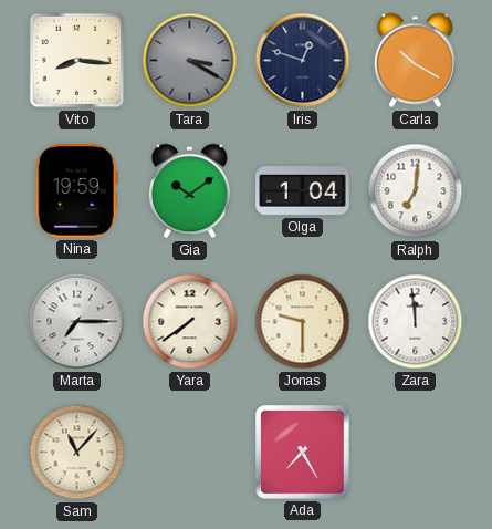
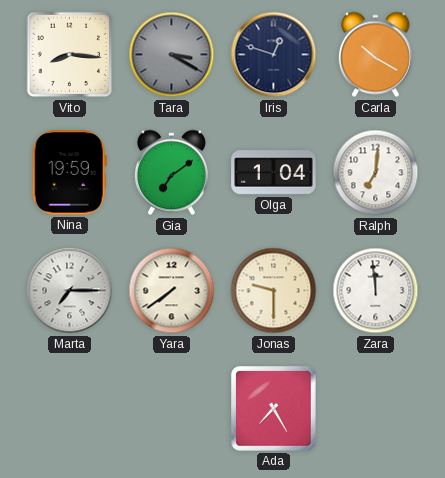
Gia: 10:09 -> 7:09
Sam: 11:07 -> none
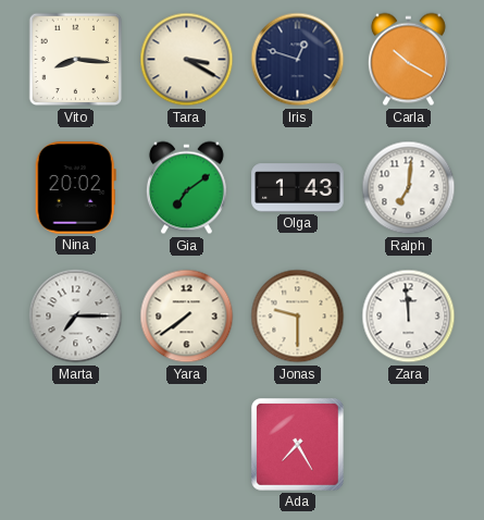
Tara dial: grey -> cream
Nina: 19:59 -> 20:02
Olga: 1:04 -> 1:43
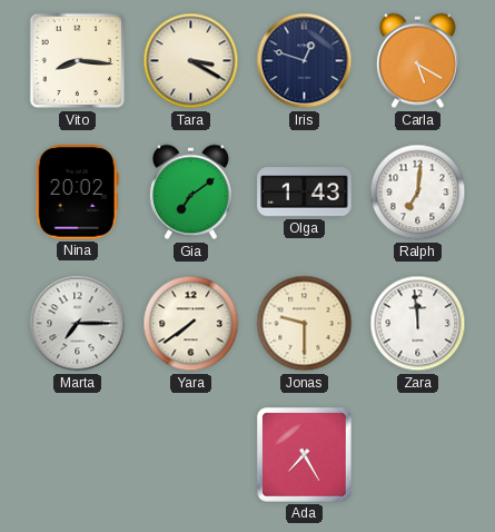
Carla: 10:20 -> 5:20
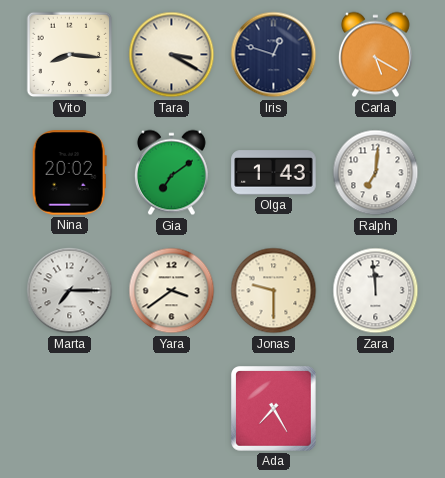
Yara: 7:39 -> 3:39
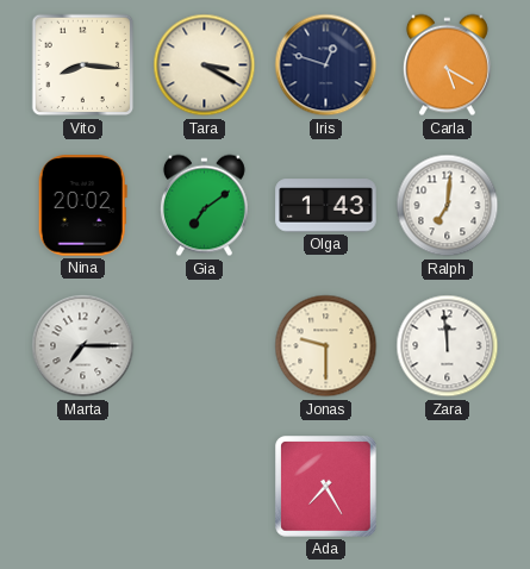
Yara: 3:39 -> none
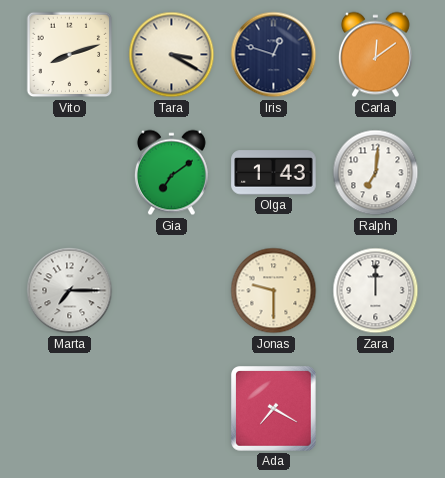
Vito: 8:16 -> 8:12
Carla: 5:20 -> 12:09
Nina: 20:02 -> none
Zara: 11:59 -> 12:00
Ada: 7:25 -> 7:20
